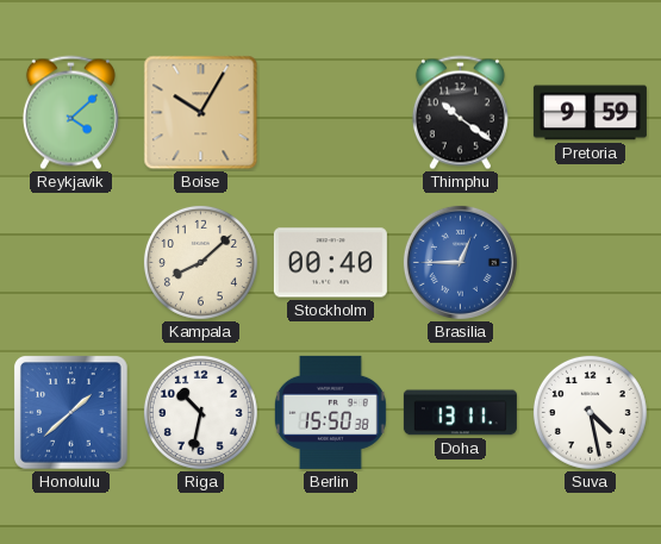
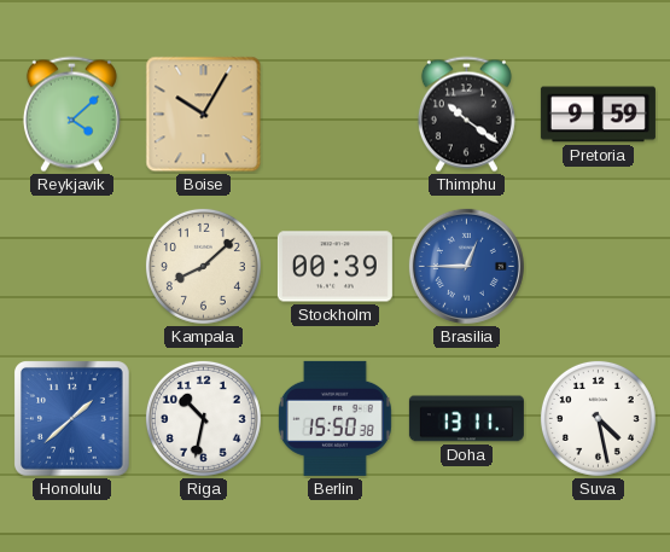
Stockholm: 00:40 -> 00:39
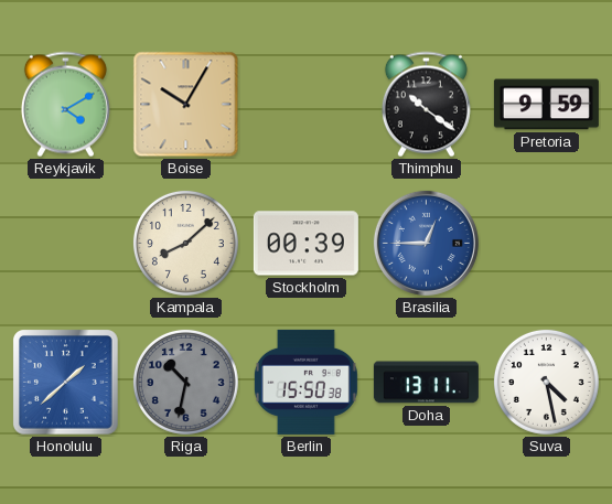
Reykjavik: 4:08 -> 4:10
Riga dial: white -> grey
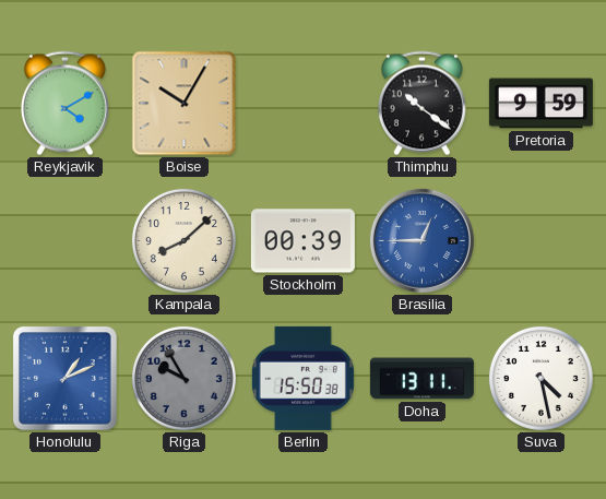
Honolulu: 1:38 -> 1:11
Riga: 10:32 -> 9:55
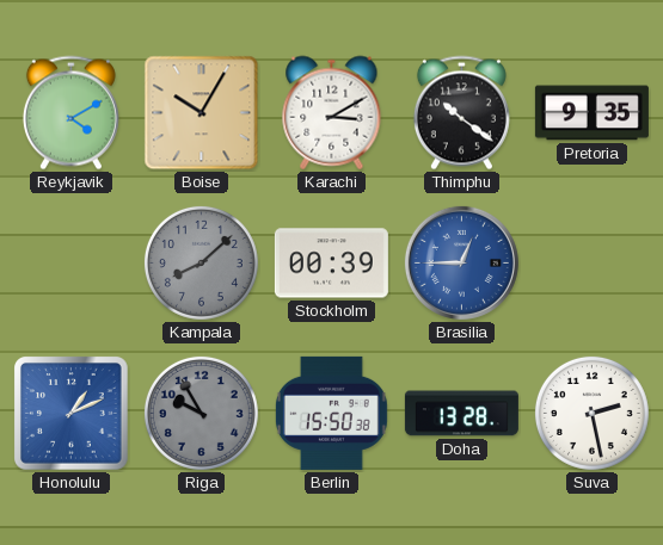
Karachi: none -> 3:10
Pretoria: 9:59 -> 9:35
Kampala dial: cream -> grey
Doha: 13:11 -> 13:28
Suva: 4:28 -> 2:28
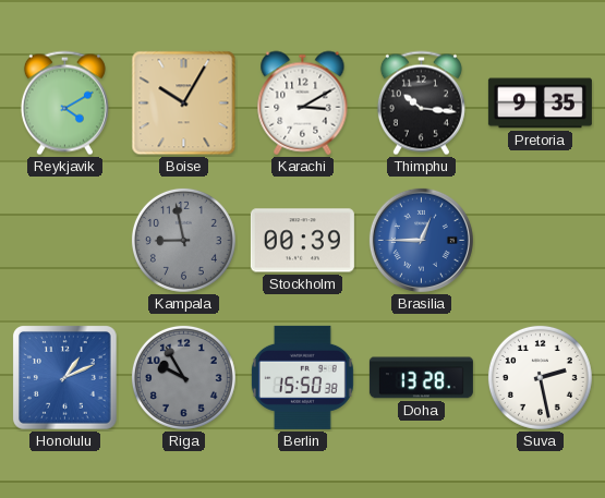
Thimphu: 10:21 -> 10:16
Kampala: 8:08 -> 8:58
